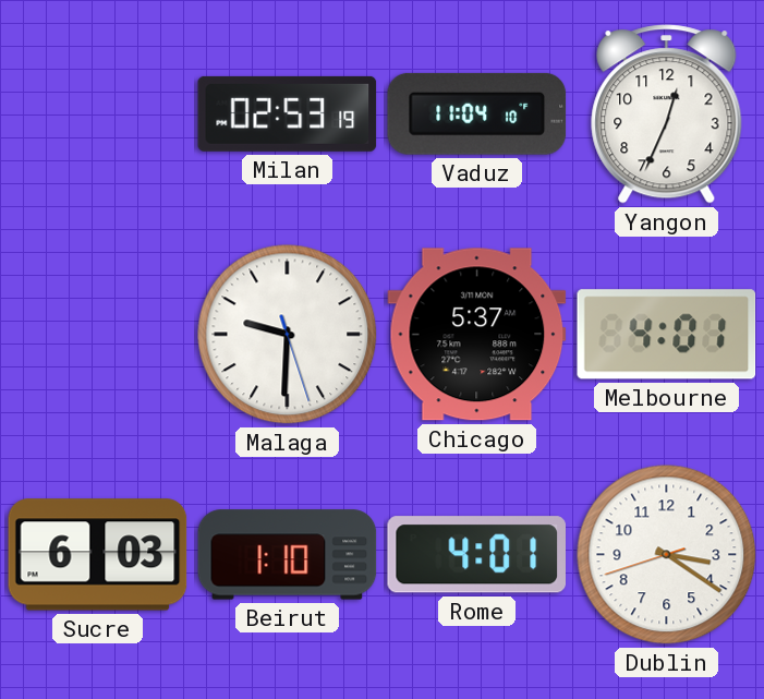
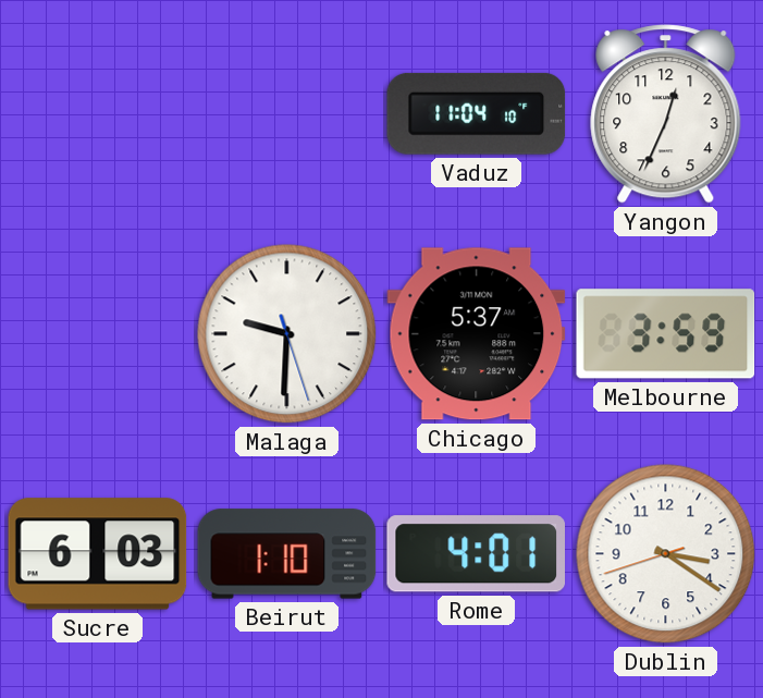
Milan: 02:53 -> none
Melbourne: 4:01 -> 3:59
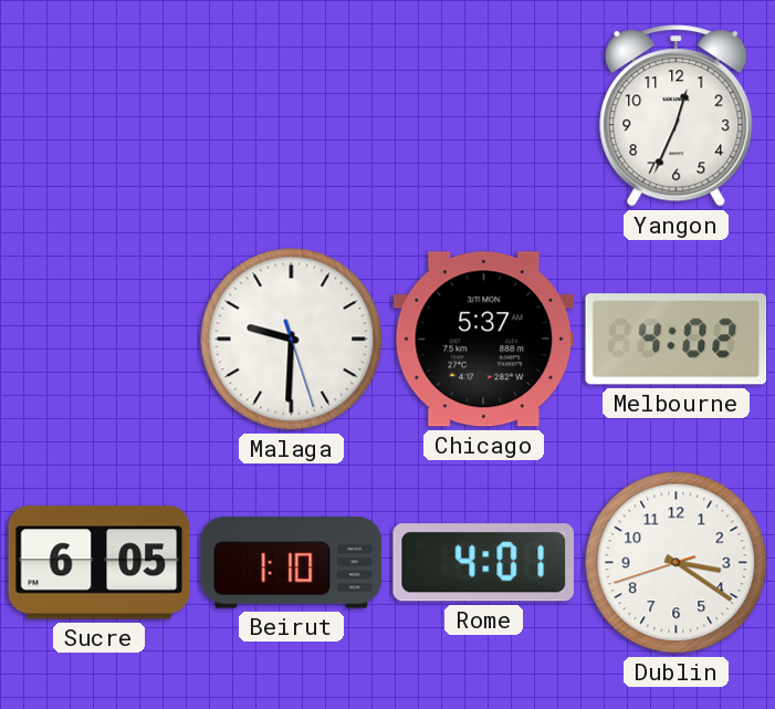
Vaduz: 11:04 -> none
Melbourne: 3:59 -> 4:02
Sucre: 6:03 -> 6:05
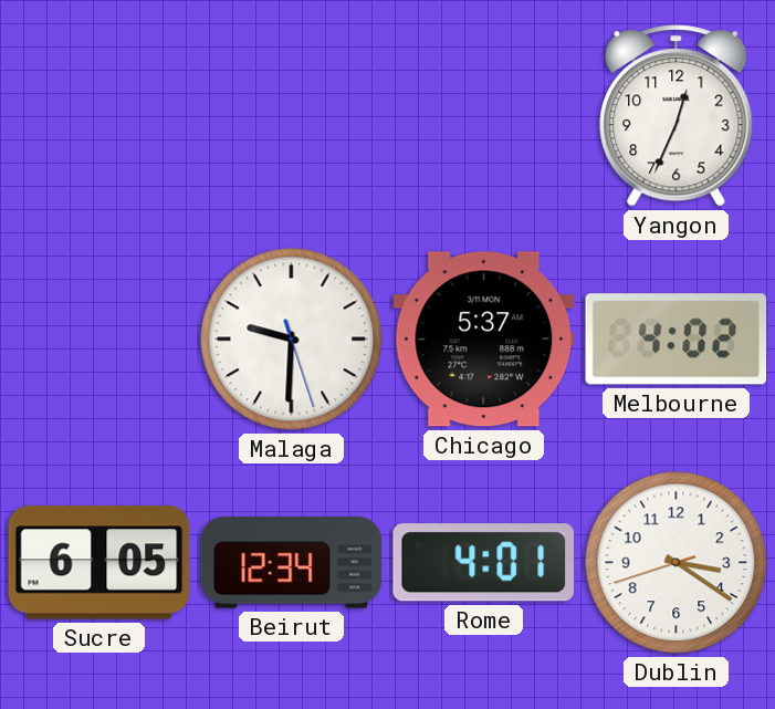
Beirut: 1:10 -> 12:34
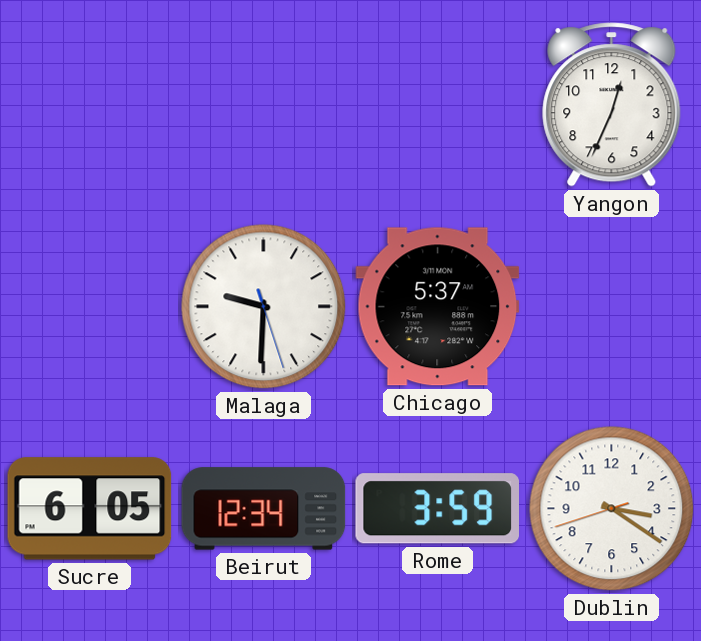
Melbourne: 4:02 -> none
Rome: 4:01 -> 3:59
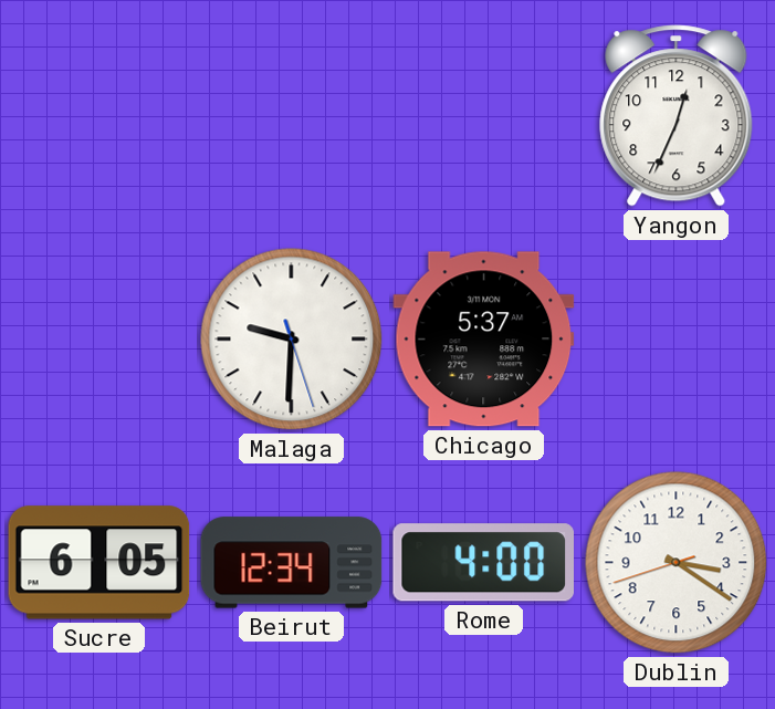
Rome: 3:59 -> 4:00
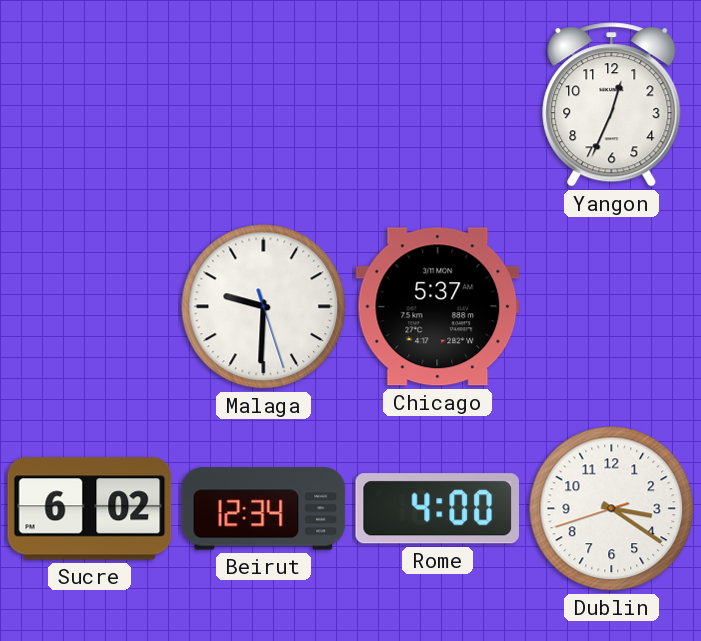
Sucre: 6:05 -> 6:02
